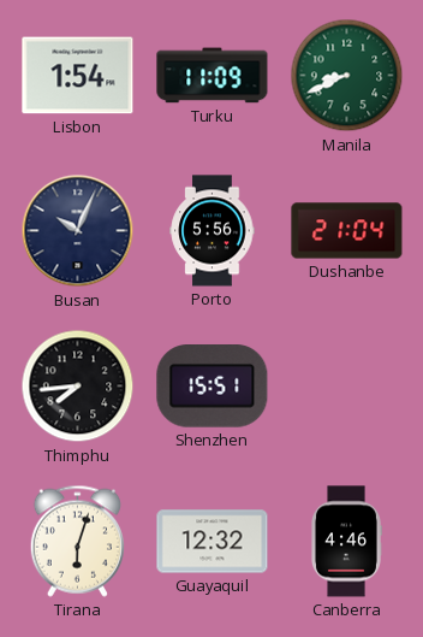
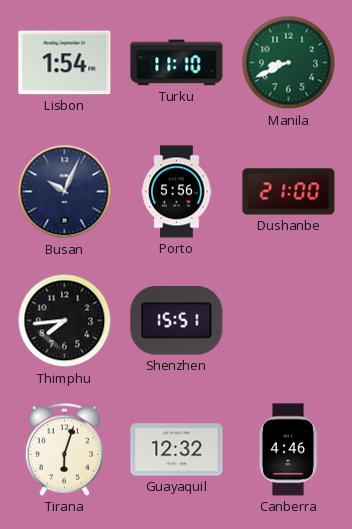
Turku: 11:09 -> 11:10
Dushanbe: 21:04 -> 21:00
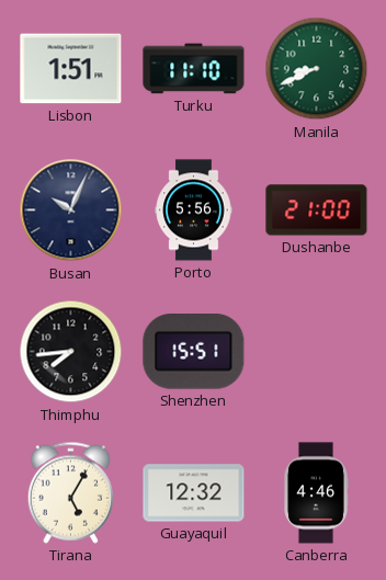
Lisbon: 1:54 -> 1:51
Tirana: 6:03 -> 5:05
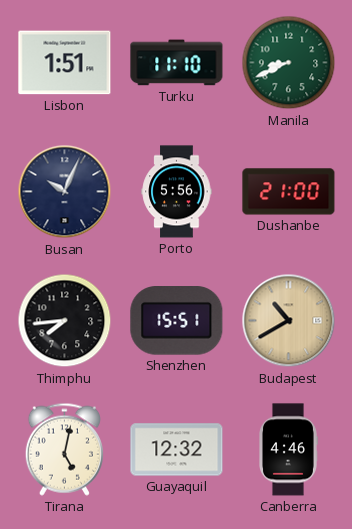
Budapest: none -> 10:40
Tirana: 5:05 -> 5:02
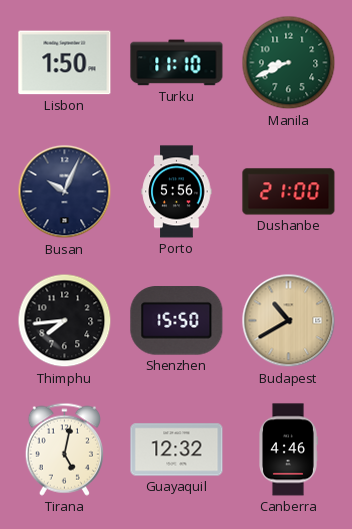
Lisbon: 1:51 -> 1:50
Shenzhen: 15:51 -> 15:50
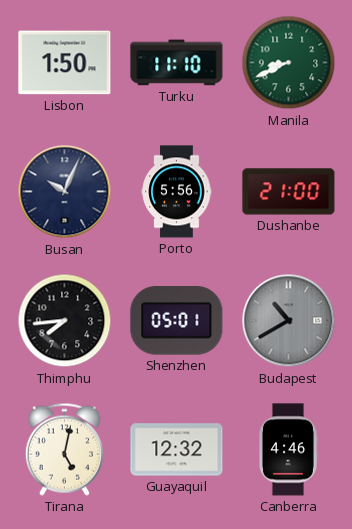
Shenzhen: 15:50 -> 05:01
Budapest dial: champagne -> grey
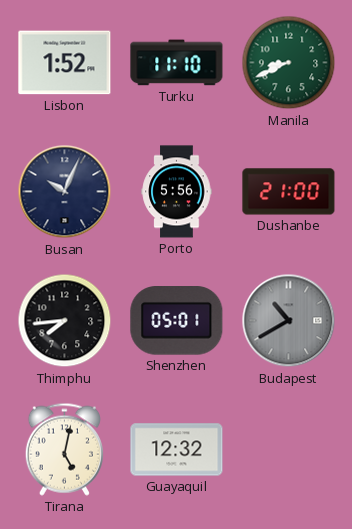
Lisbon: 1:50 -> 1:52
Canberra: 4:46 -> none
